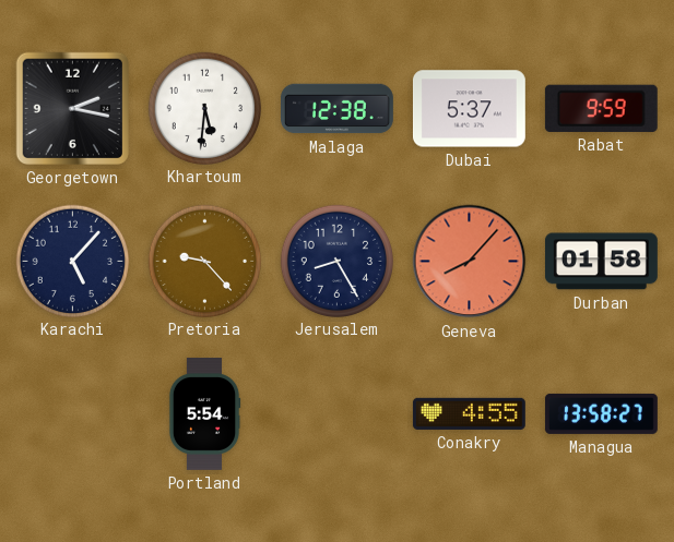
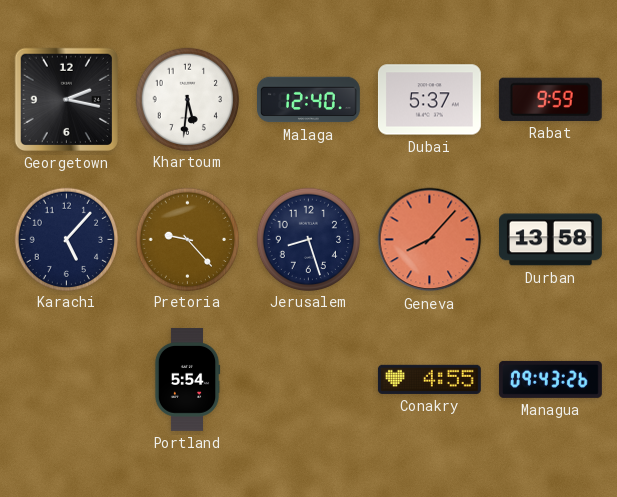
Malaga: 12:38 -> 12:40
Jerusalem: 8:25 -> 8:27
Durban: 01:58 -> 13:58
Managua: 13:58 -> 09:43
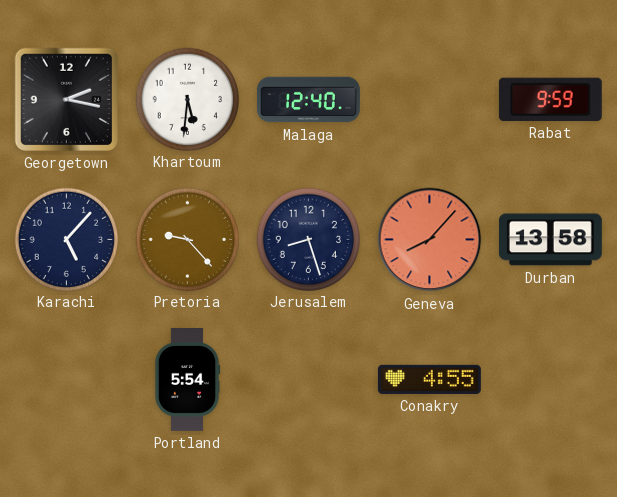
Dubai: 5:37 -> none
Managua: 09:43 -> none
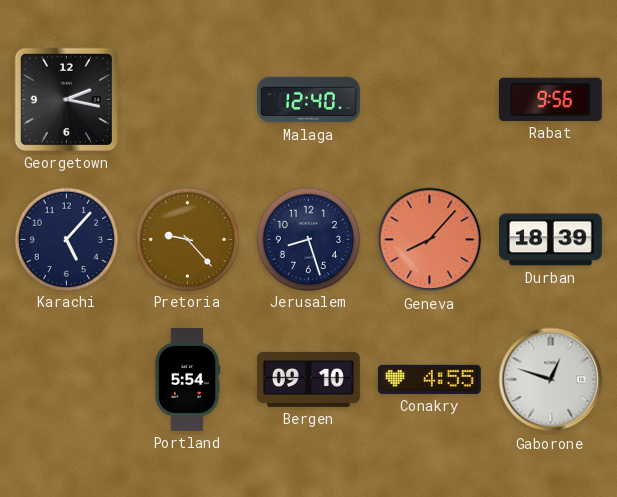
Khartoum: 5:31 -> none
Rabat: 9:59 -> 9:56
Durban: 13:58 -> 18:39
Bergen: none -> 09:10
Gaborone: none -> 12:48
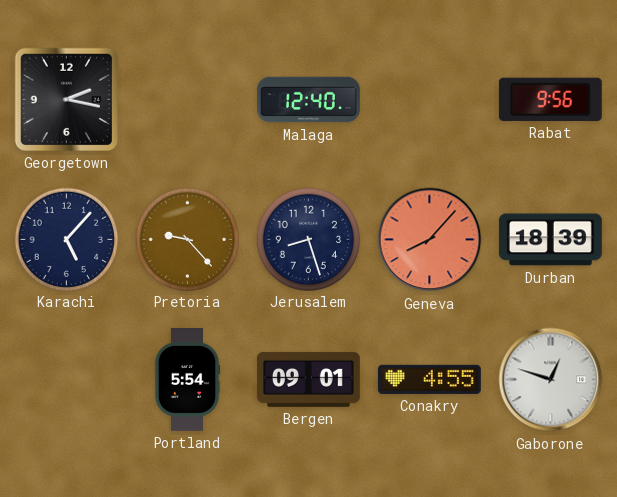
Bergen: 09:10 -> 09:01
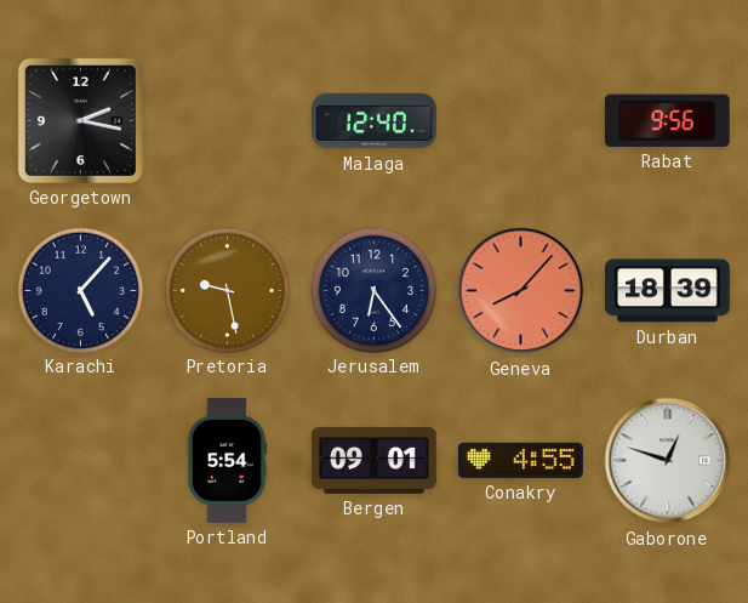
Pretoria: 9:23 -> 9:28
Jerusalem: 8:27 -> 6:24
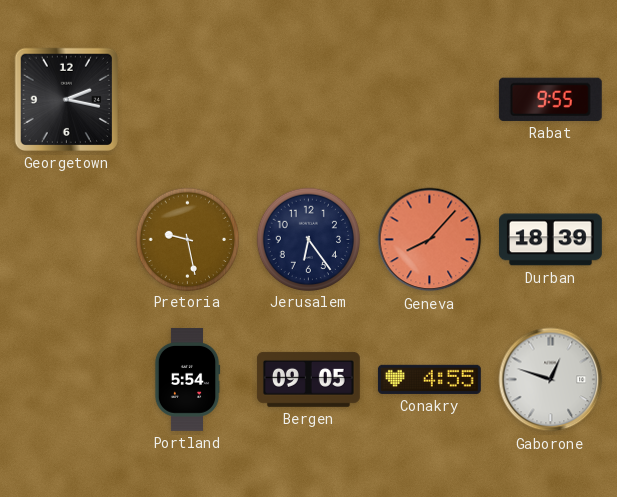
Malaga: 12:40 -> none
Rabat: 9:56 -> 9:55
Karachi: 5:07 -> none
Bergen: 09:01 -> 09:05
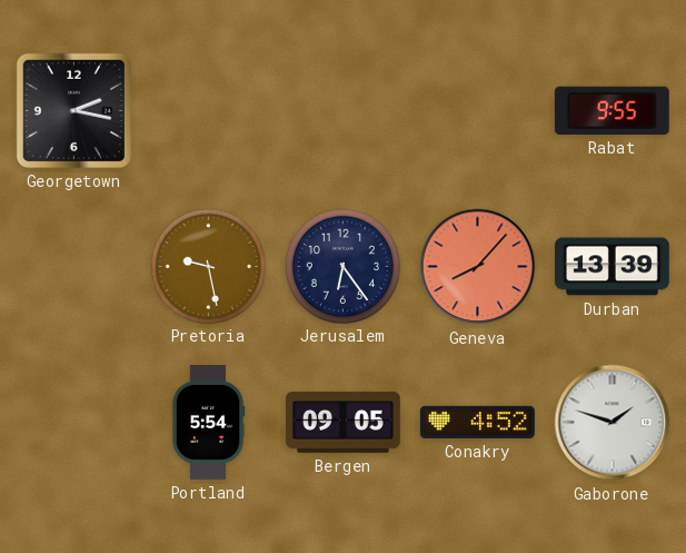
Durban: 18:39 -> 13:39
Conakry: 4:55 -> 4:52
Gaborone: 12:48 -> 1:48
